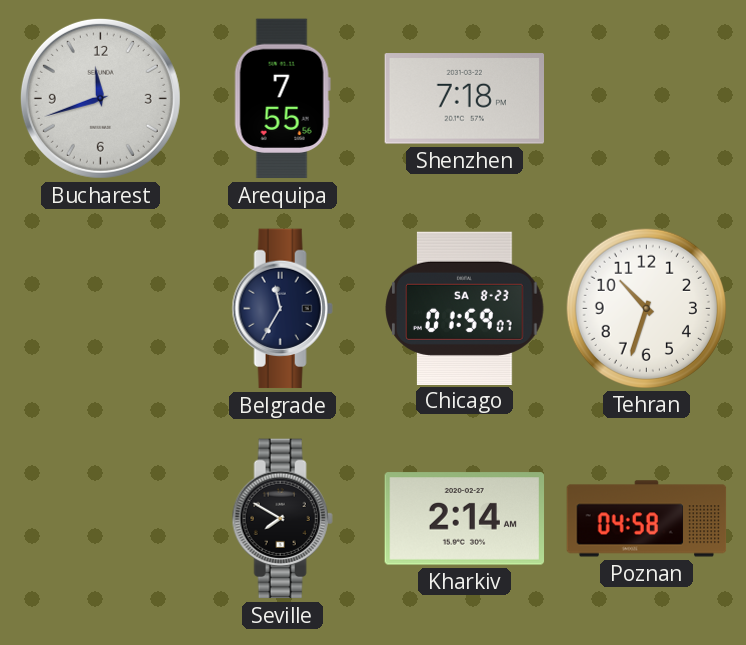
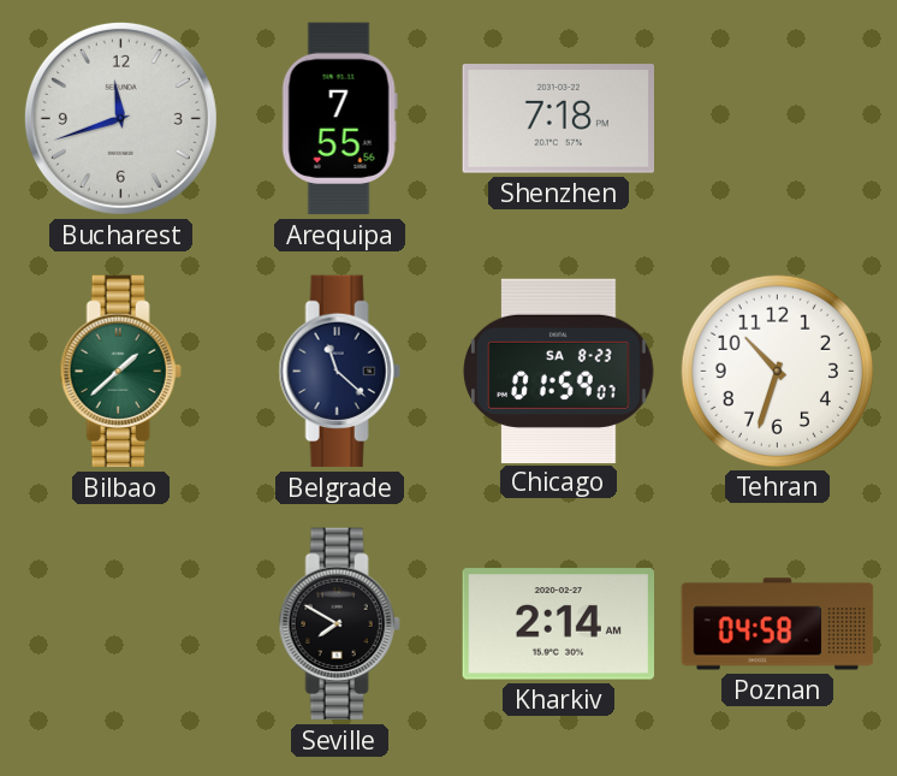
Bilbao: none -> 1:38
Belgrade: 11:35 -> 11:22
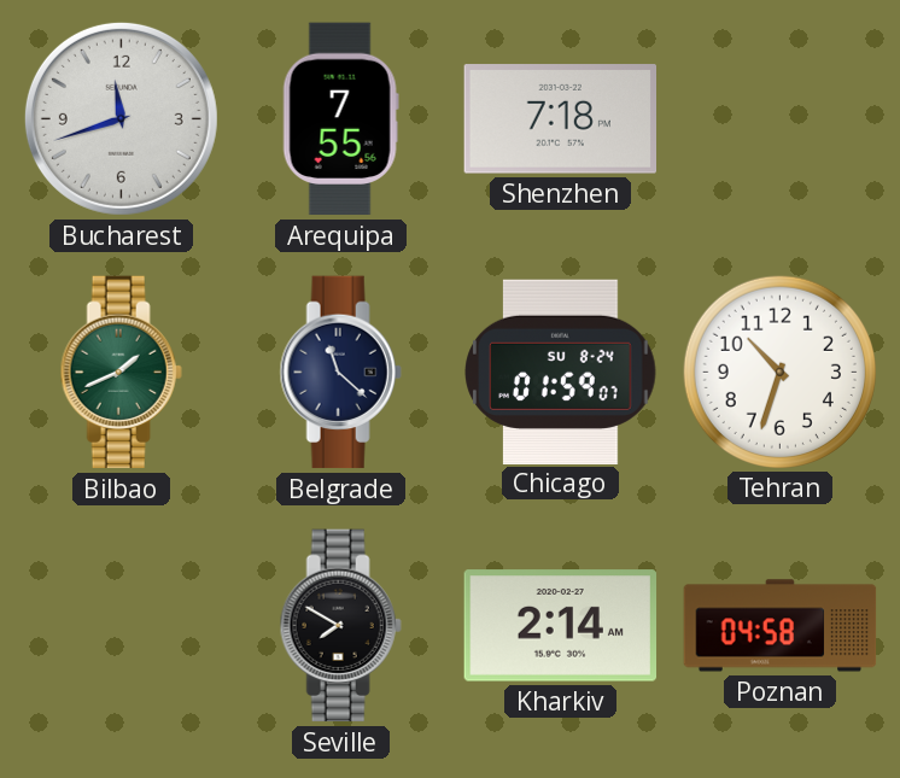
Bilbao: 1:38 -> 1:41
Chicago date: SA 8-23 -> SU 8-24
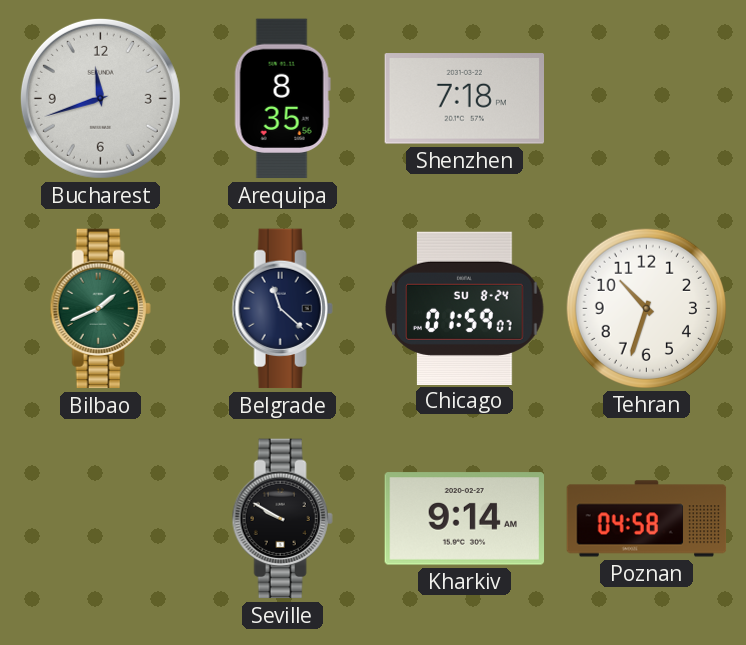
Arequipa: 7:55 -> 8:35
Seville: 7:50 -> 9:50
Kharkiv: 2:14 -> 9:14
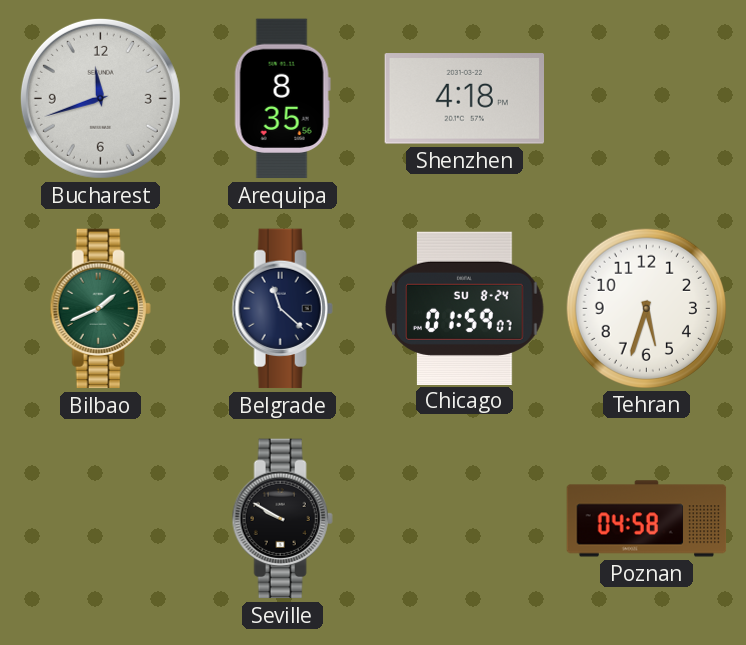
Shenzhen: 7:18 -> 4:18
Tehran: 10:33 -> 5:33
Kharkiv: 9:14 -> none
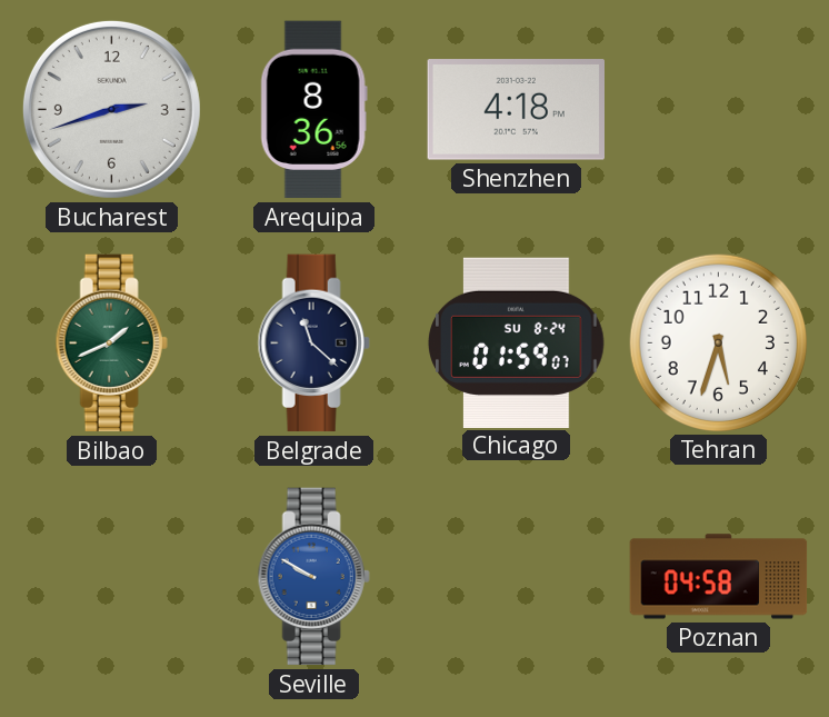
Bucharest: 11:42 -> 2:42
Arequipa: 8:35 -> 8:36
Seville dial: black -> blue
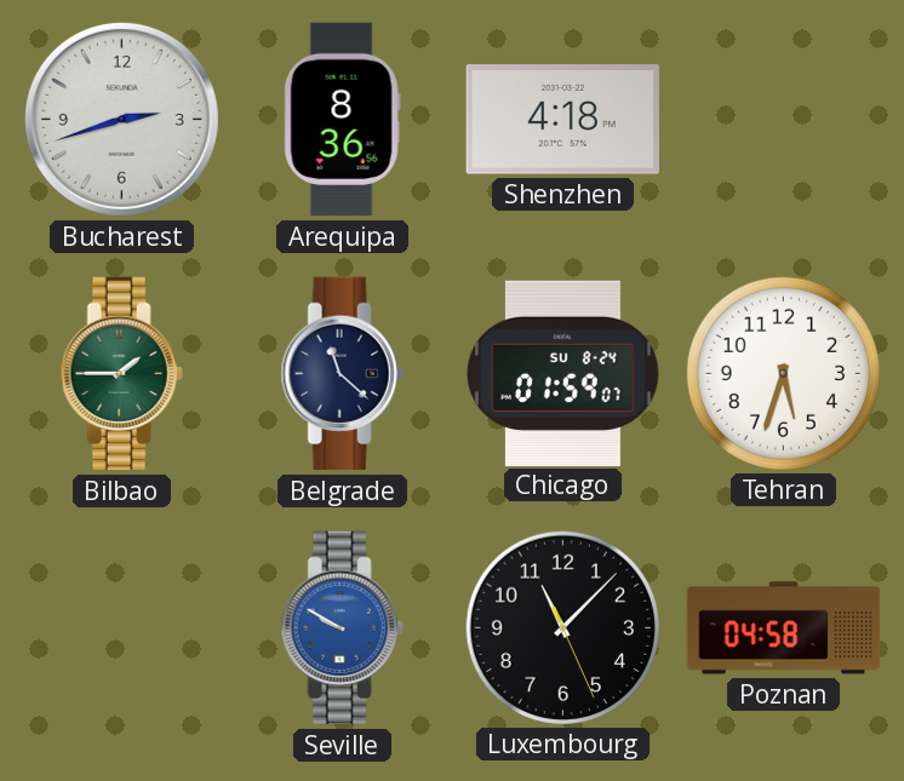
Bilbao: 1:41 -> 1:45
Luxembourg: none -> 11:07
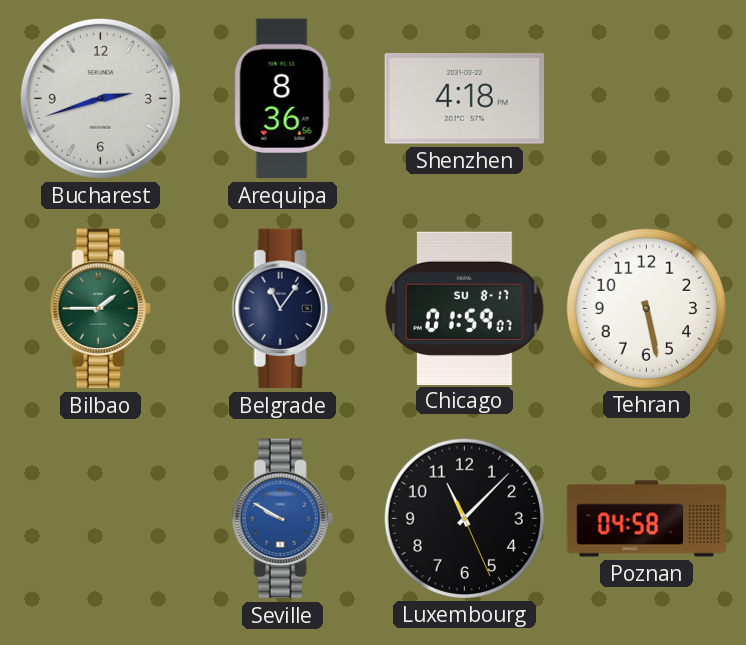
Belgrade: 11:22 -> 11:06
Chicago date: SU 8-24 -> SU 8-17
Tehran: 5:33 -> 5:28
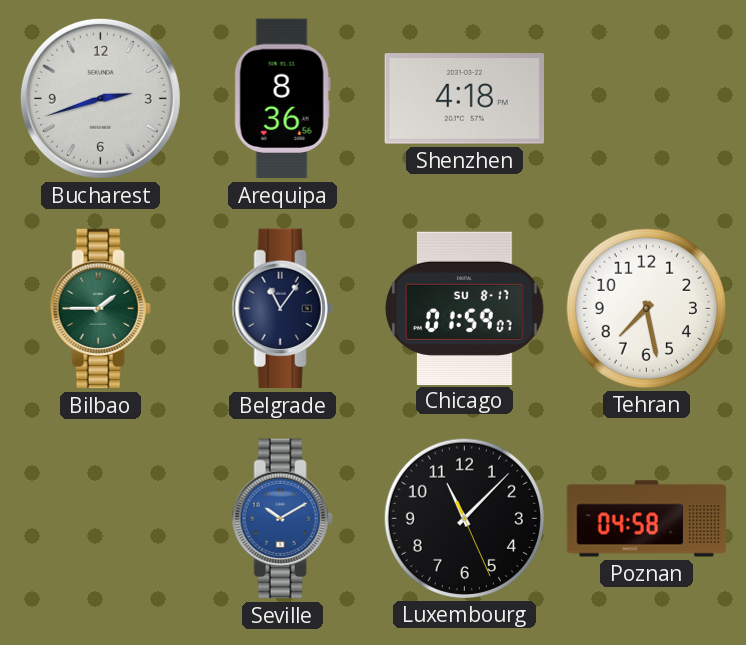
Tehran: 5:28 -> 7:28
Seville: 9:50 -> 10:10
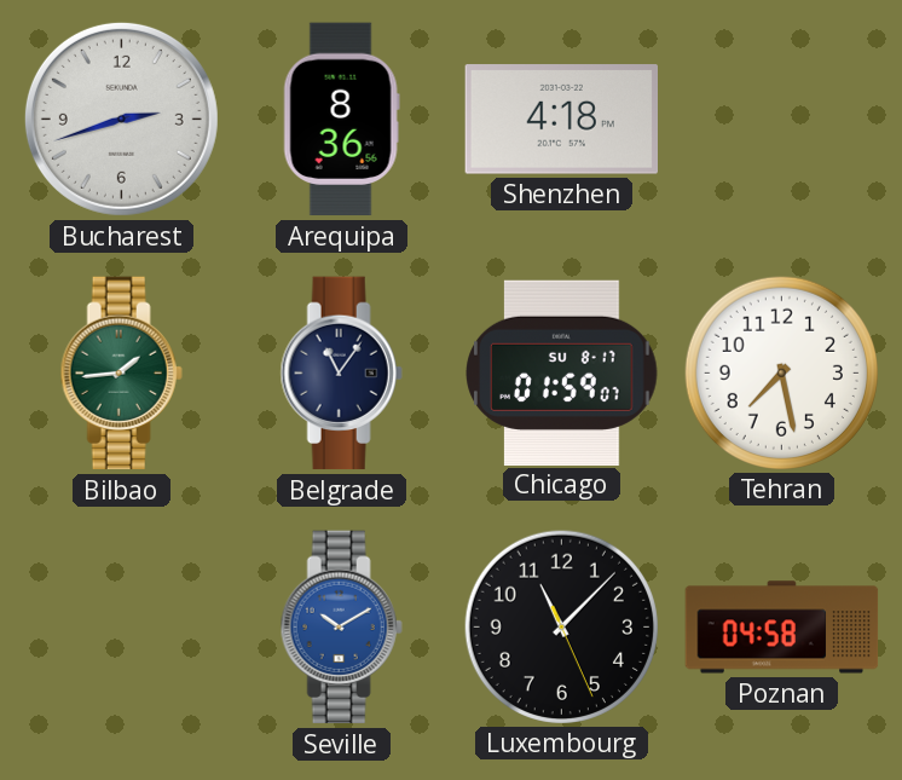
Bilbao: 1:45 -> 1:44
